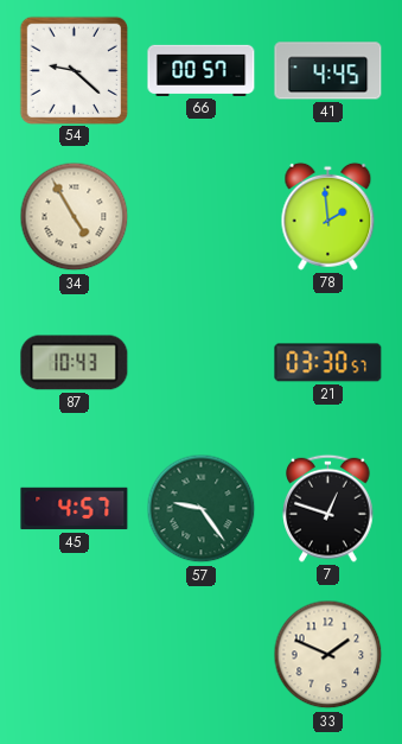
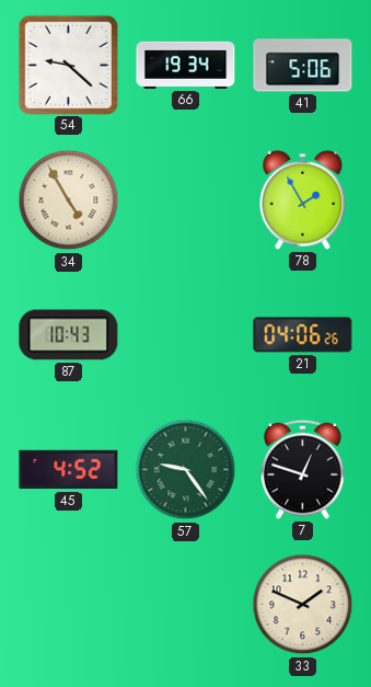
66: 00:57 -> 19:34
41: 4:45 -> 5:06
78: 1:59 -> 1:55
21: 03:30 -> 04:06
45: 4:57 -> 4:52
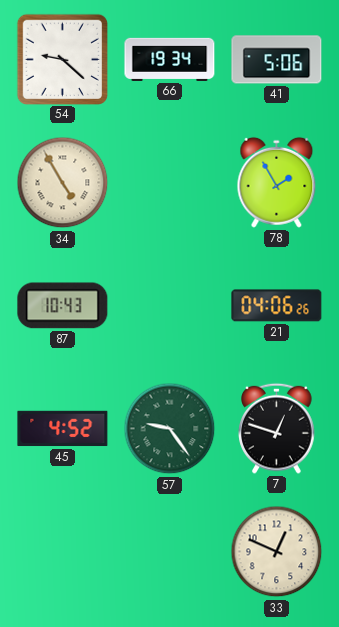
33: 1:49 -> 12:49
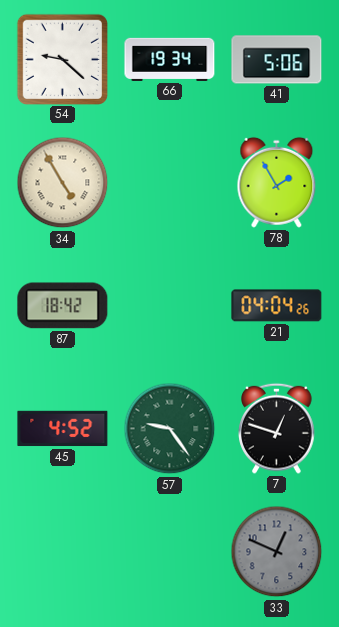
87: 10:43 -> 18:42
21: 04:06 -> 04:04
33 dial: cream -> grey
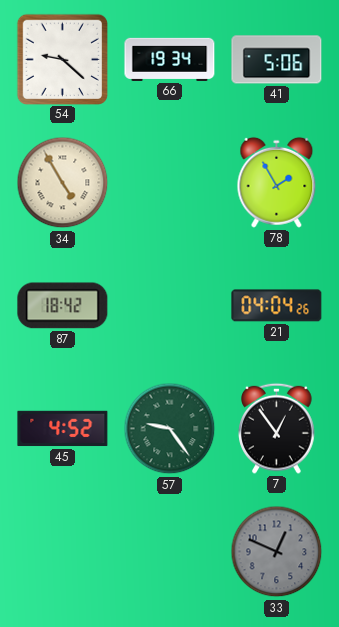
7: 12:48 -> 12:54
